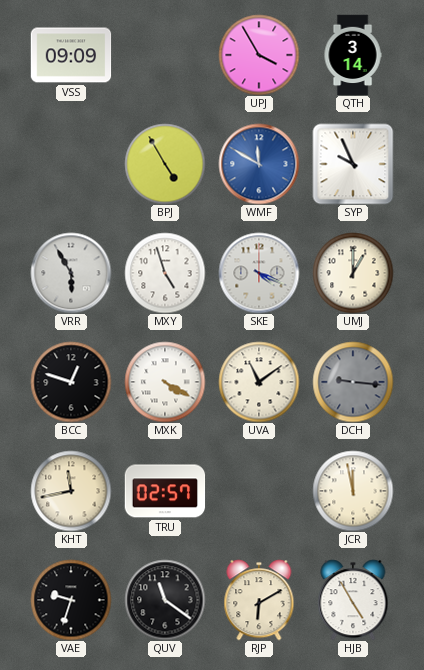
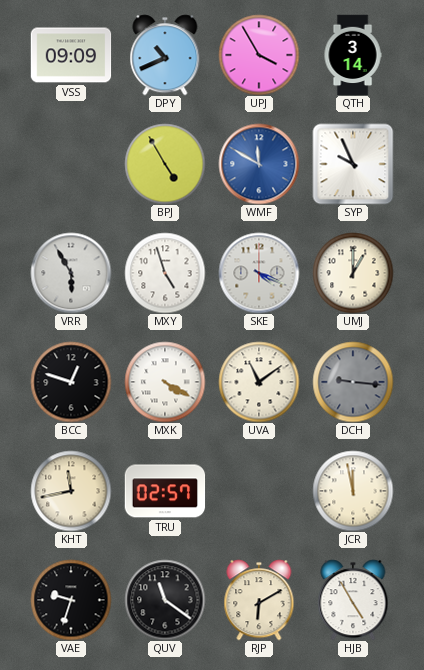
DPY: none -> 10:41
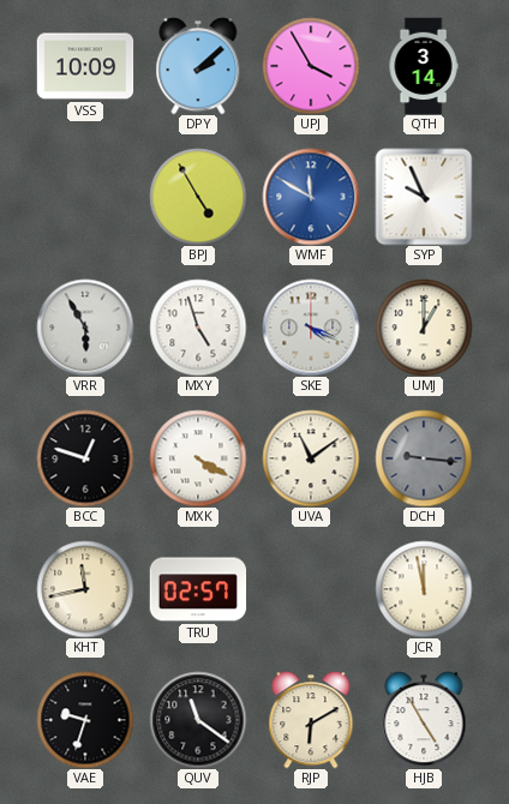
VSS: 09:09 -> 10:09
DPY: 10:41 -> 2:08
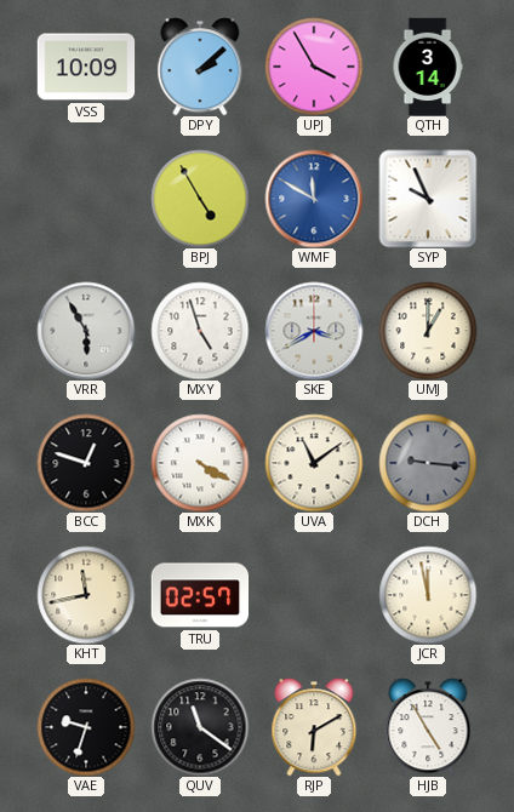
SKE: 4:19 -> 3:40
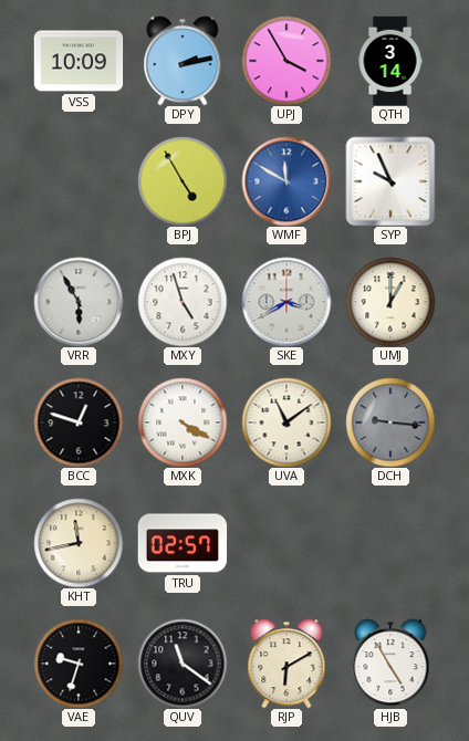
DPY: 2:08 -> 2:13
JCR: 11:58 -> none
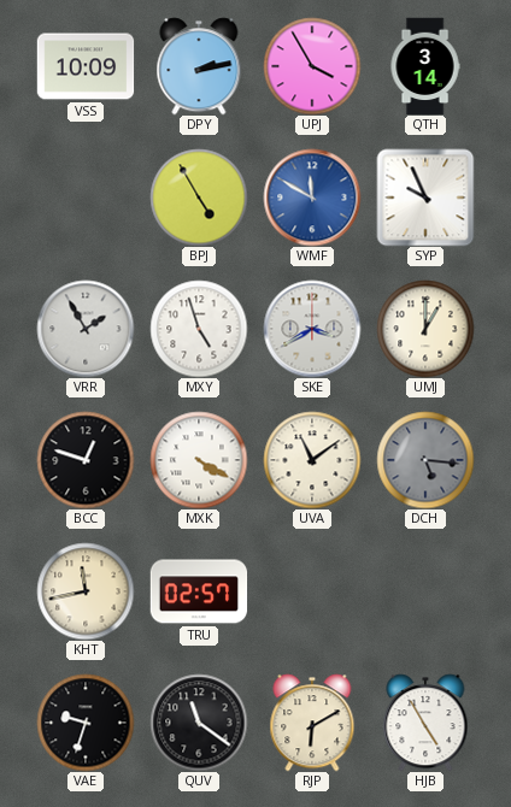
VRR: 5:55 -> 1:55
DCH: 9:16 -> 5:16
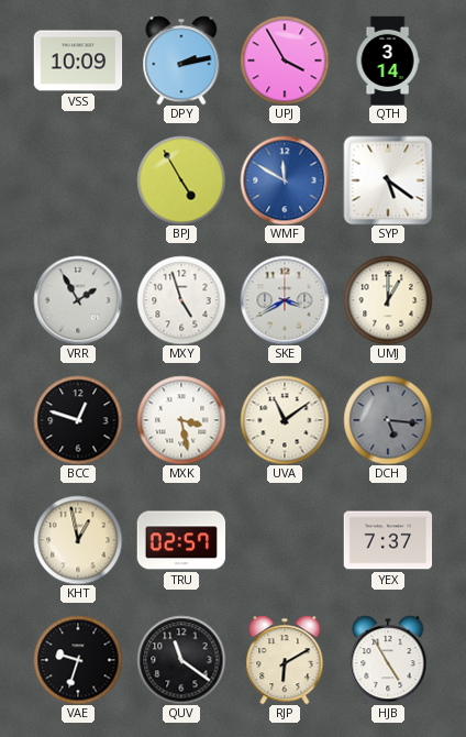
SYP: 9:56 -> 5:21
MXK: 4:20 -> 3:28
KHT: 11:43 -> 12:58
YEX: none -> 7:37
